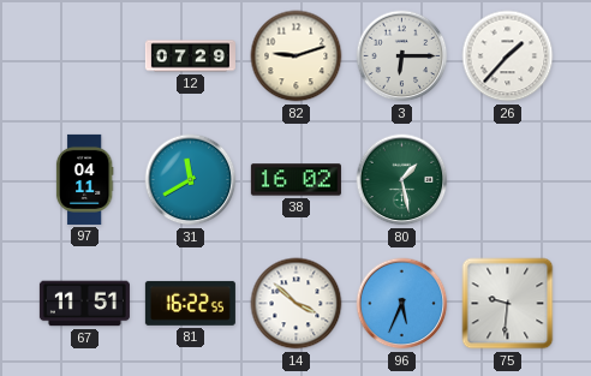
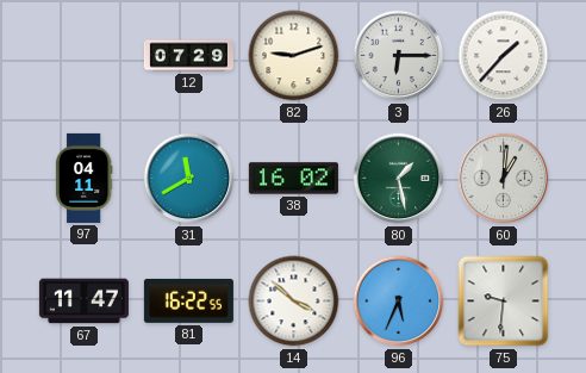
60: none -> 1:01
67: 11:51 -> 11:47
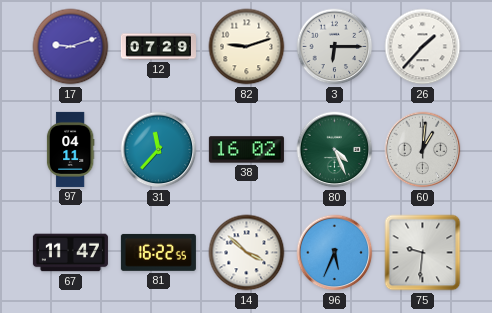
17: none -> 9:12
31: 11:40 -> 11:37
80: 1:28 -> 4:26
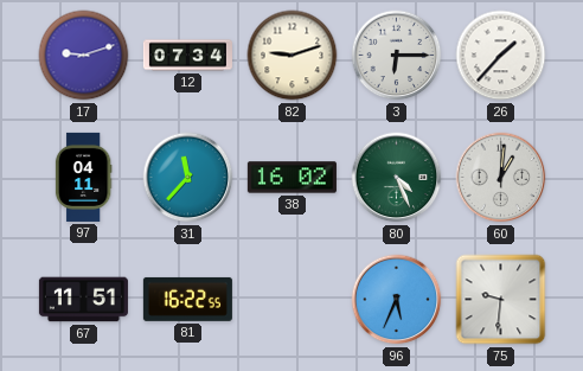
12: 07:29 -> 07:34
67: 11:47 -> 11:51
14: 3:52 -> none
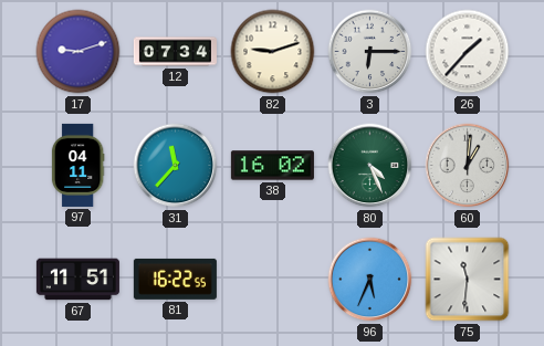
75: 9:31 -> 11:31
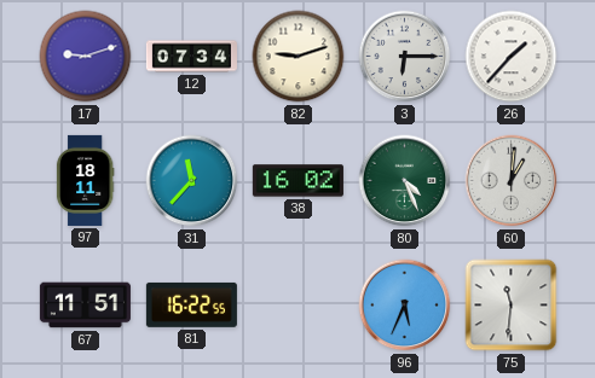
97: 04:11 -> 18:11
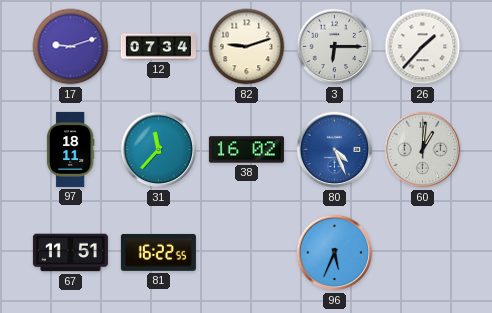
80 dial: green -> blue
75: 11:31 -> none
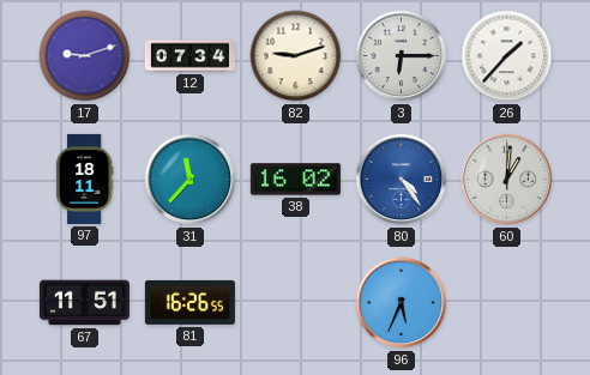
80: 4:26 -> 4:24
81: 16:22 -> 16:26
